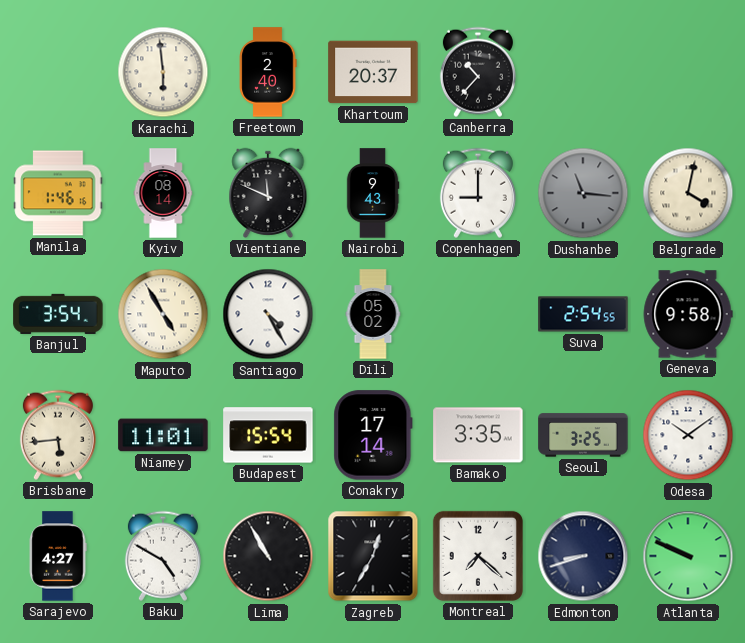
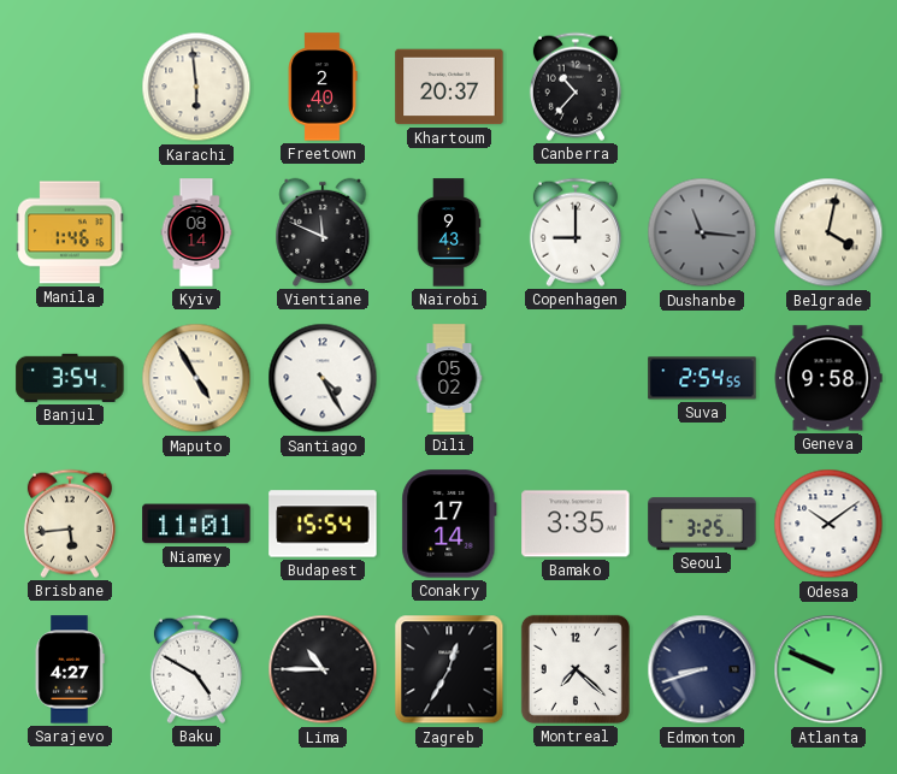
Lima: 10:55 -> 10:45
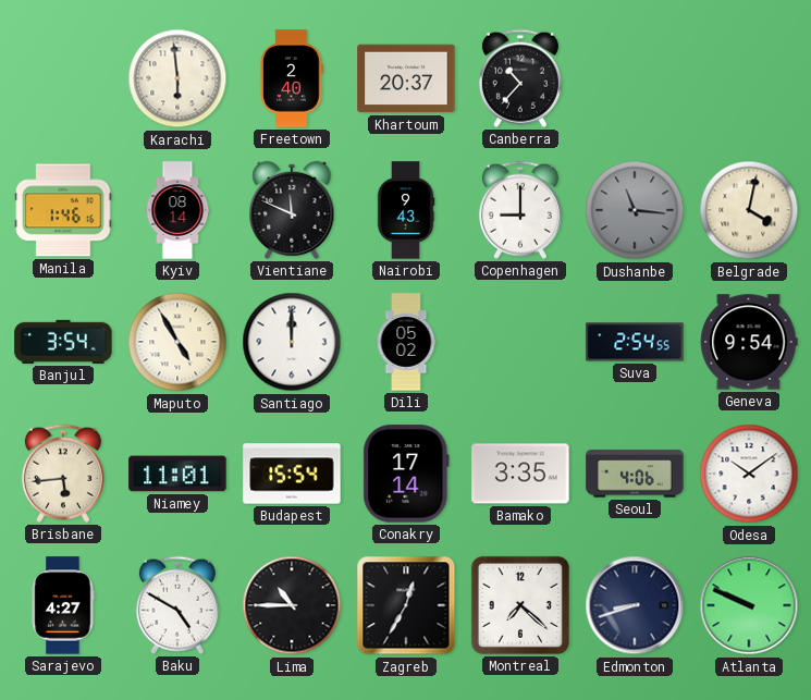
Santiago: 4:25 -> 12:00
Geneva: 9:58 -> 9:54
Seoul: 3:25 -> 4:06
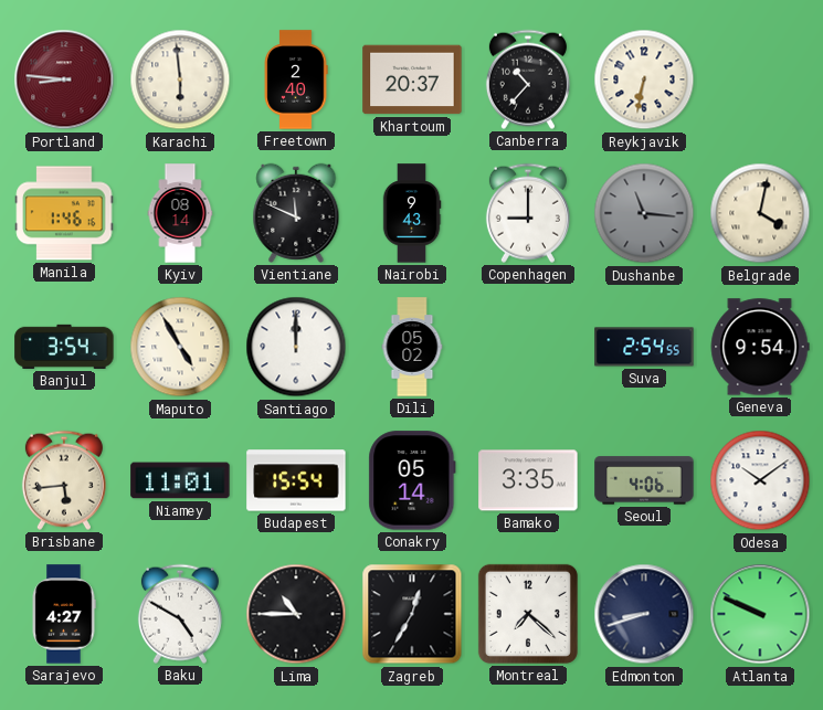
Portland: none -> 8:46
Reykjavik: none -> 6:32
Conakry: 17:14 -> 05:14
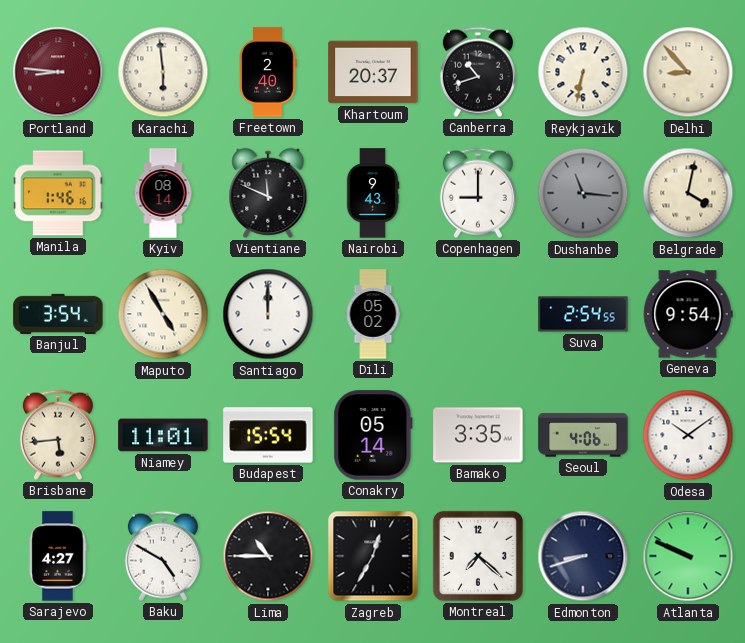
Canberra: 10:37 -> 10:42
Delhi: none -> 8:53
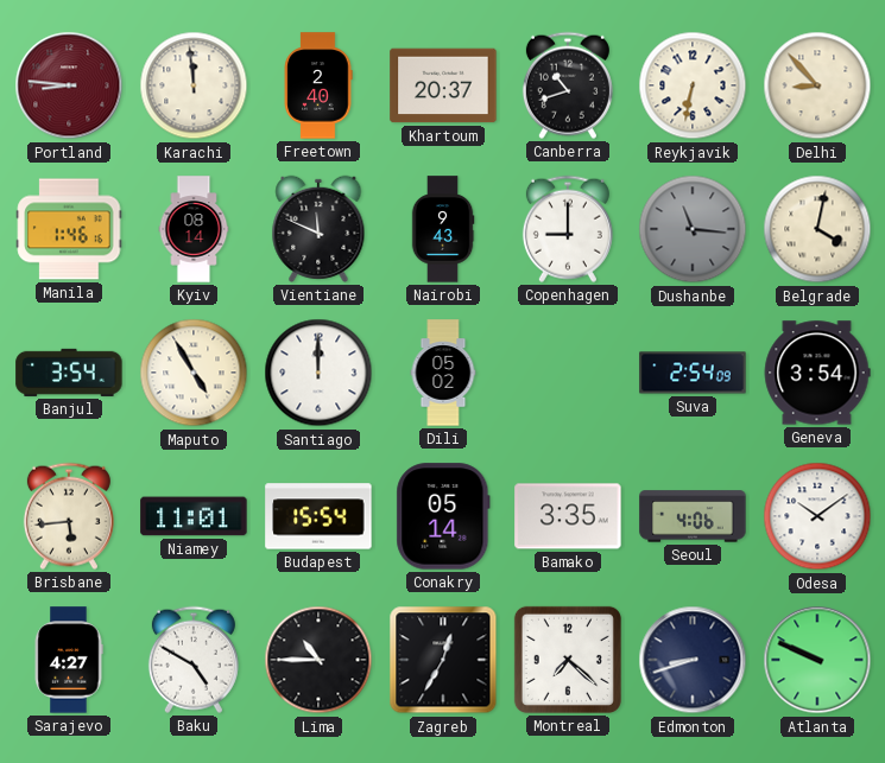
Karachi: 5:59 -> 11:59
Suva: 2:54:55 -> 2:54:09
Geneva: 9:54 -> 3:54
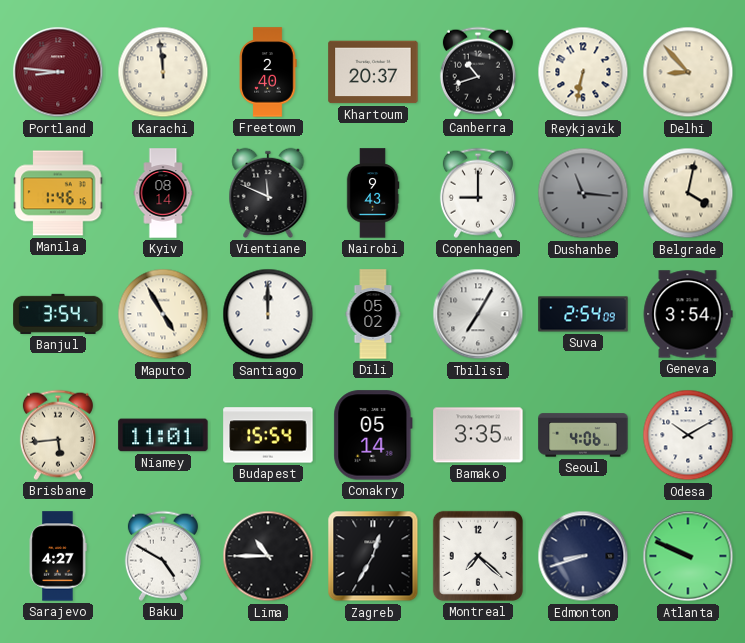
Tbilisi: none -> 7:05
Odesa: 10:09 -> 10:10
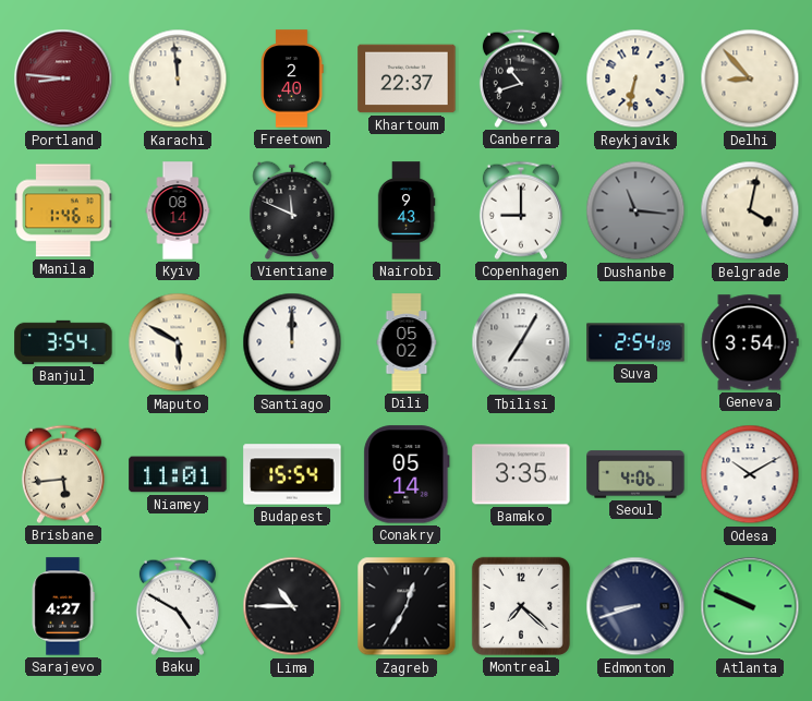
Khartoum: 20:37 -> 22:37
Maputo: 4:55 -> 5:50
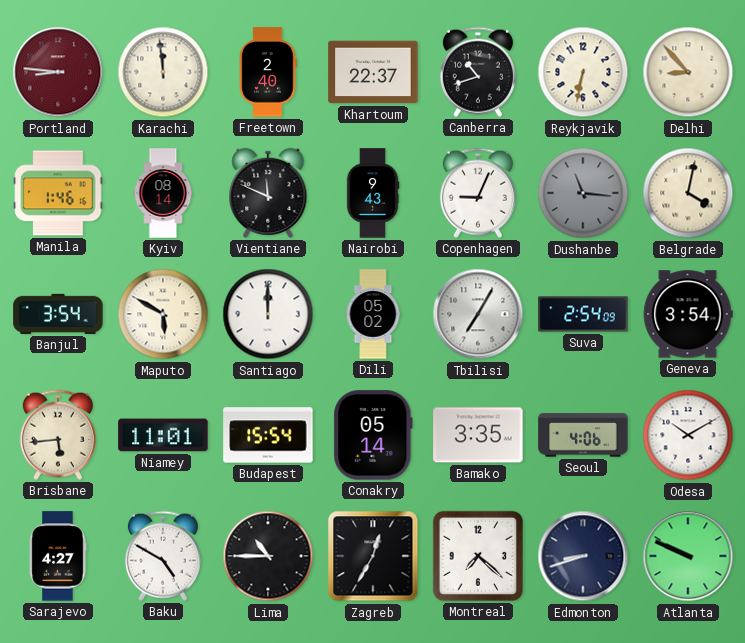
Copenhagen: 9:00 -> 9:04
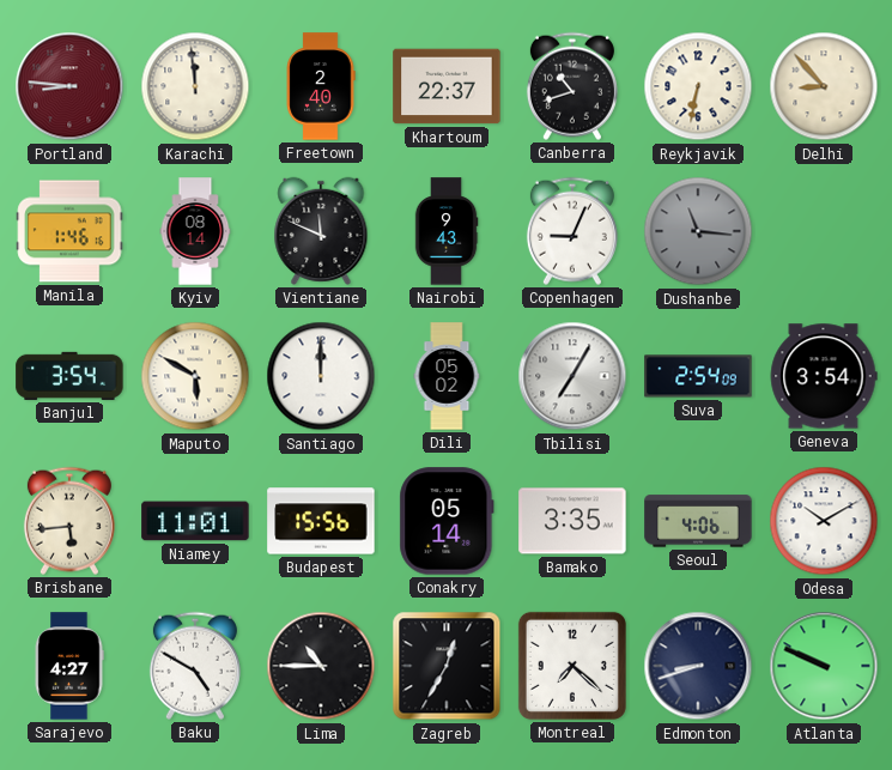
Belgrade: 4:02 -> none
Budapest: 15:54 -> 15:56
